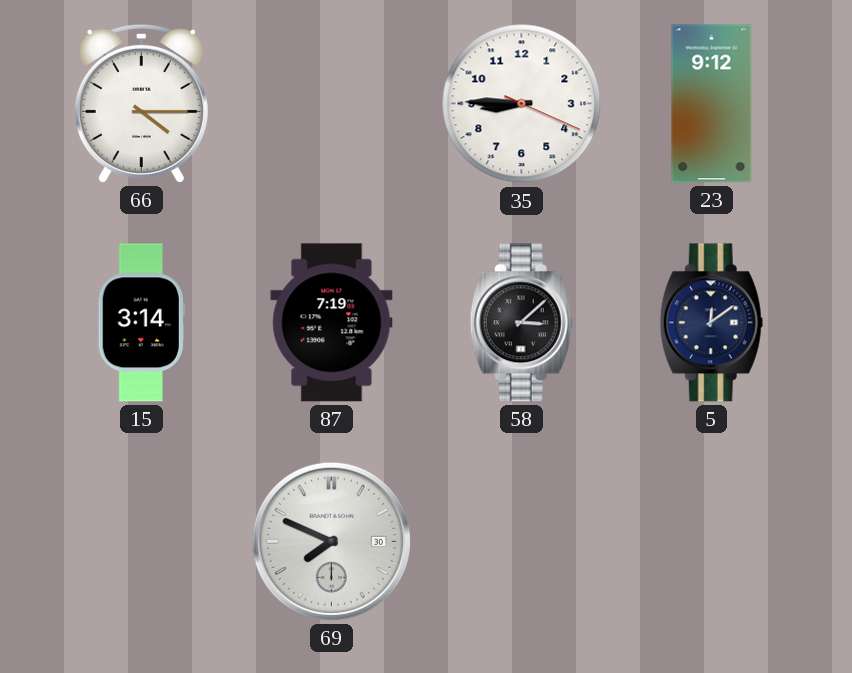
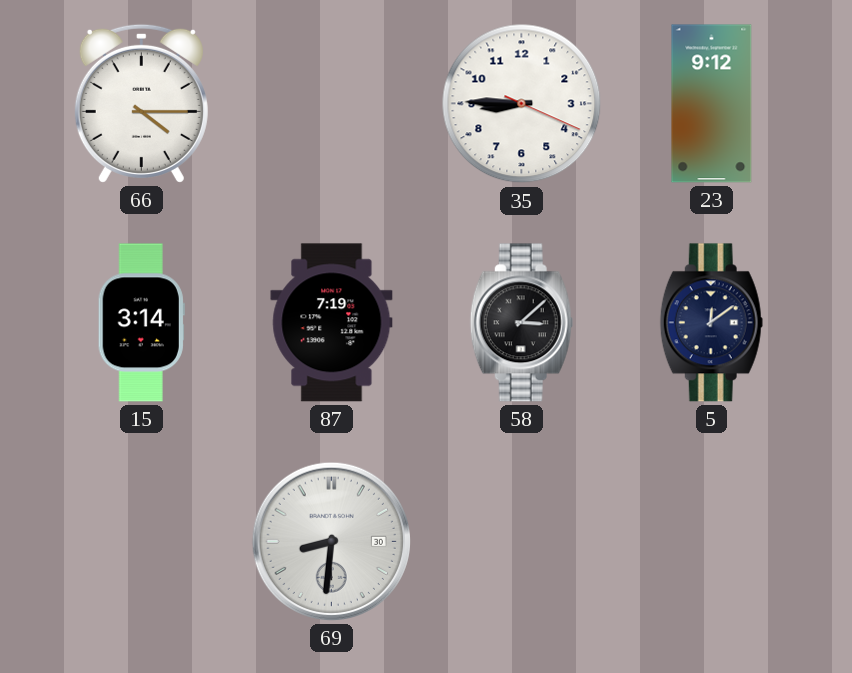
69: 7:49 -> 8:31
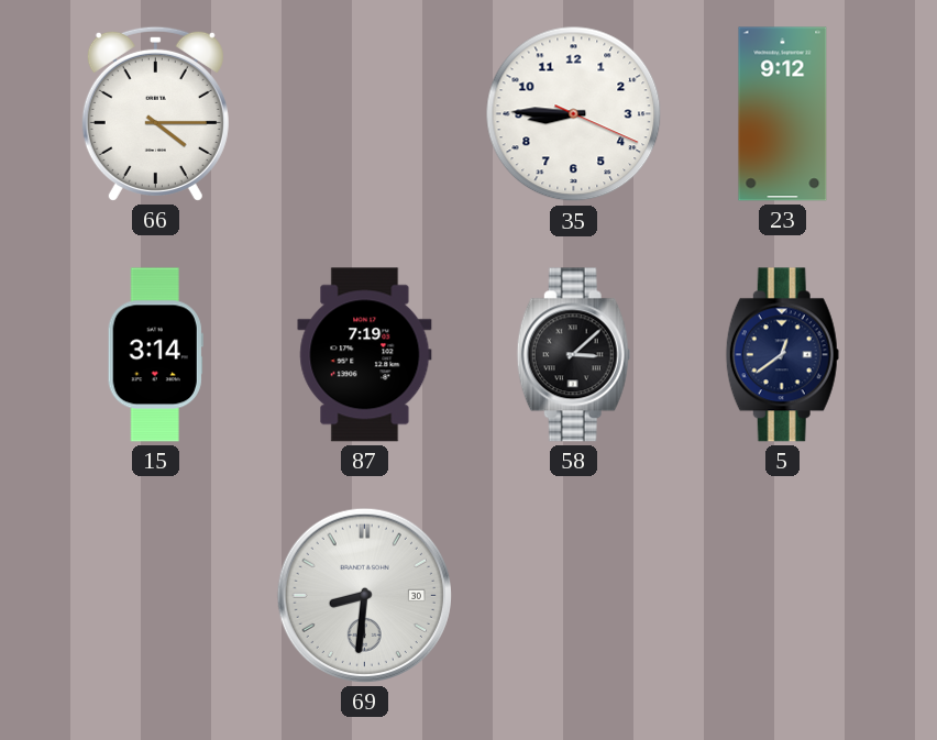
5: 12:09 -> 12:39
